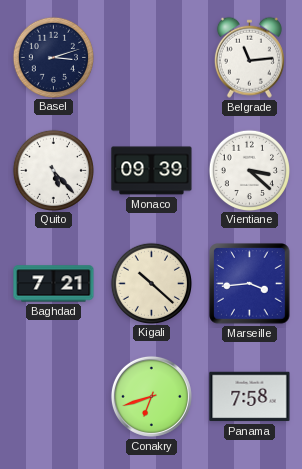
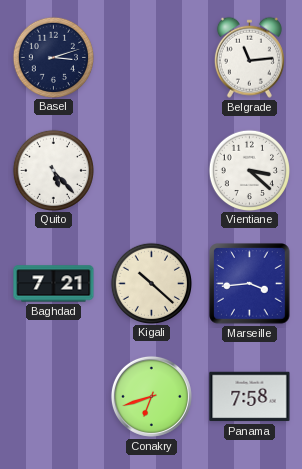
Monaco: 09:39 -> none
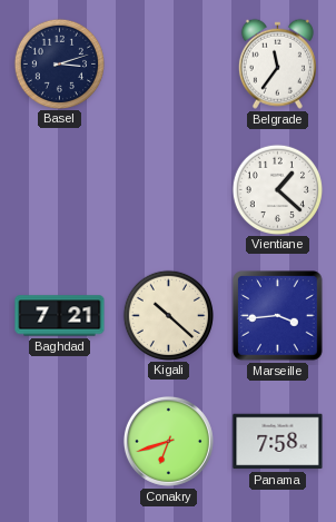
Belgrade: 11:14 -> 11:36
Quito: 5:23 -> none
Vientiane: 3:22 -> 1:22
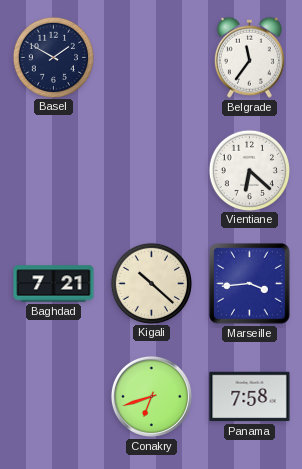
Basel: 3:12 -> 1:50
Vientiane: 1:22 -> 6:22
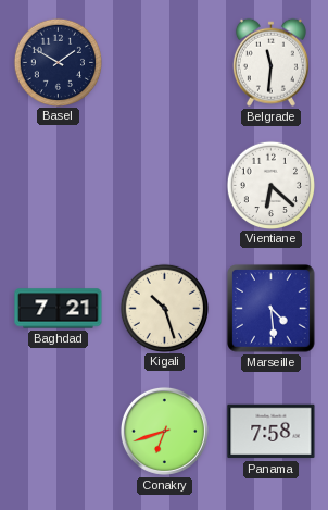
Belgrade: 11:36 -> 11:31
Kigali: 10:22 -> 10:27
Marseille: 3:44 -> 4:29
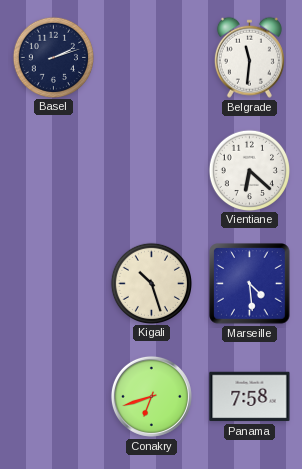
Basel: 1:50 -> 2:12
Baghdad: 7:21 -> none
